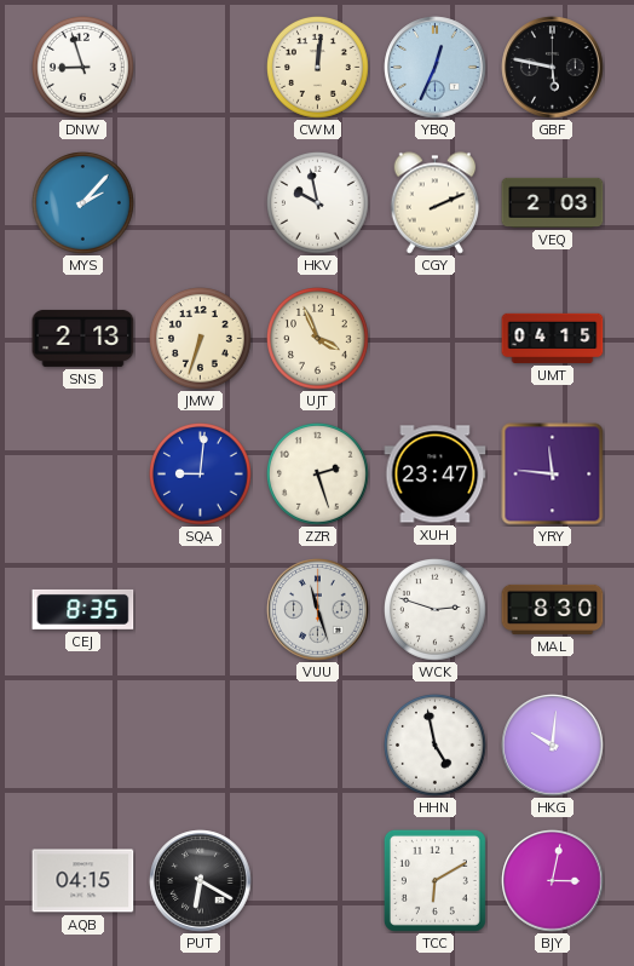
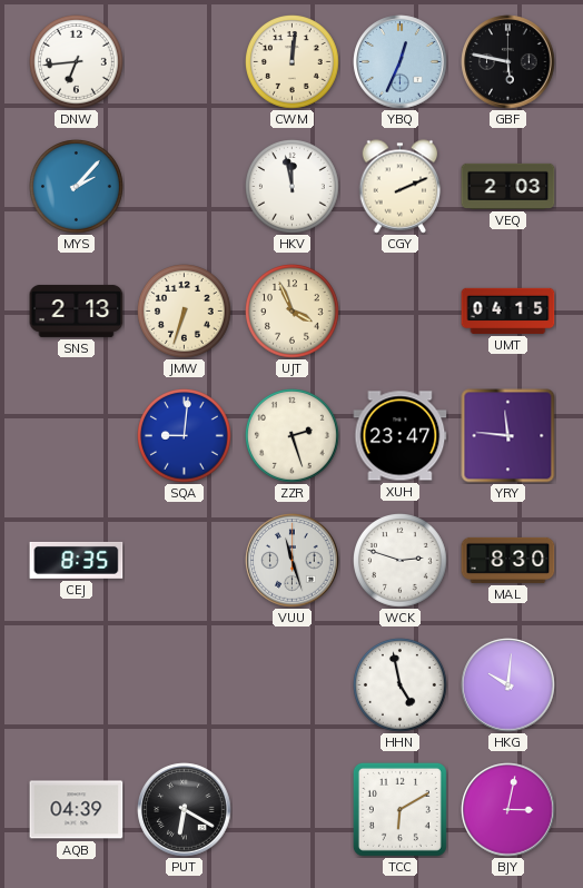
DNW: 8:57 -> 6:44
HKV: 9:58 -> 11:58
AQB: 04:15 -> 04:39
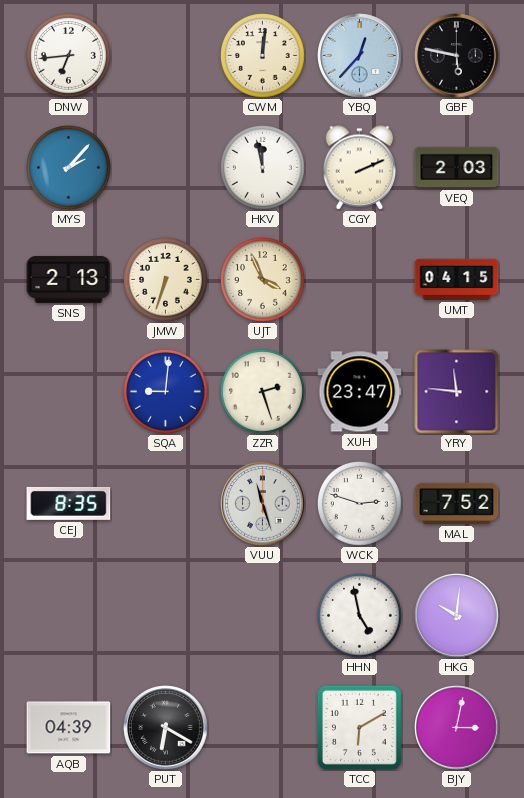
YBQ: 12:34 -> 12:37
MAL: 8:30 -> 7:52
